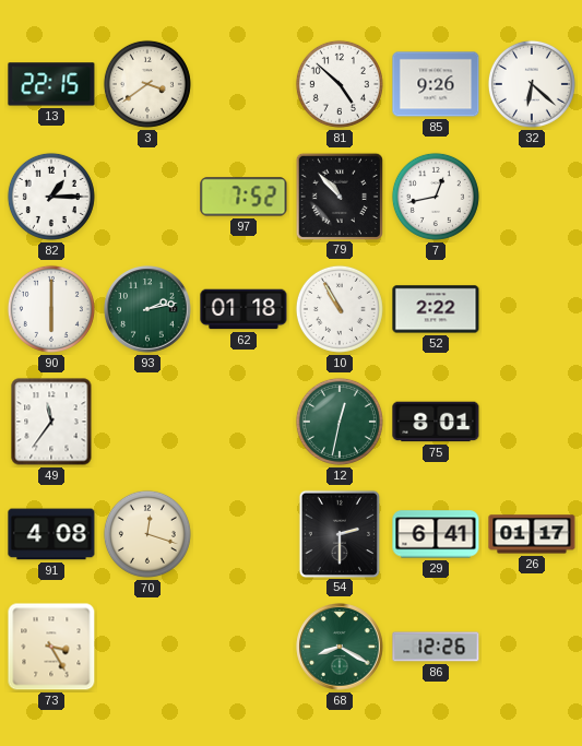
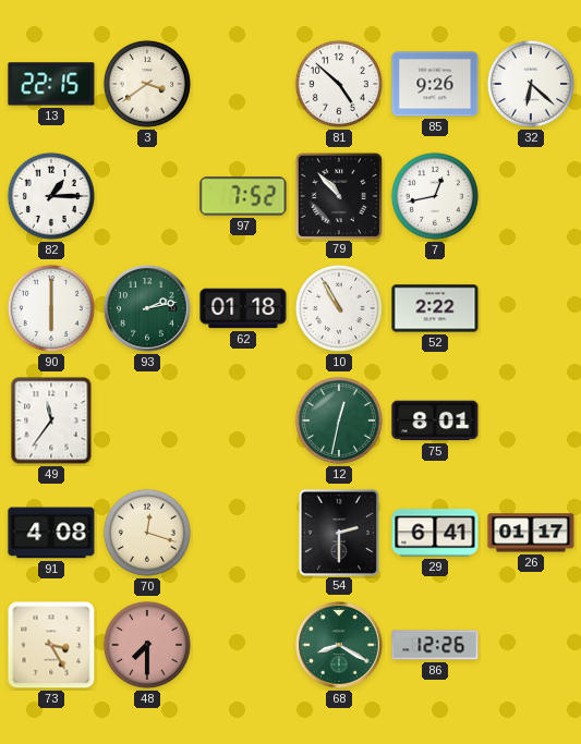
48: none -> 7:30
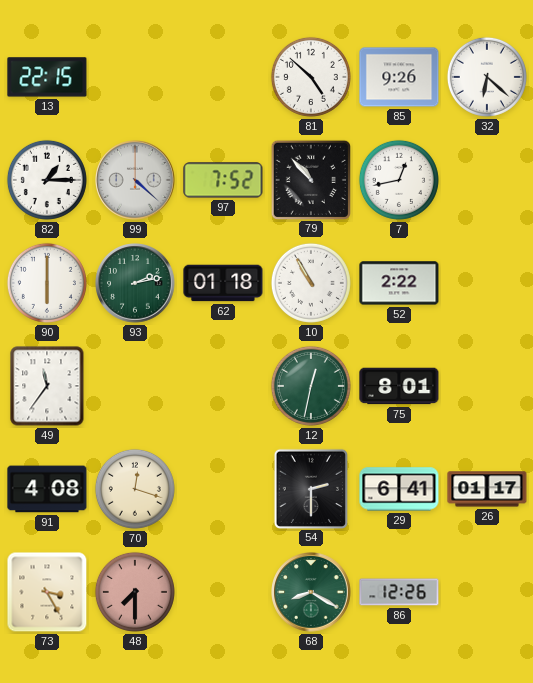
3: 3:39 -> none
99: none -> 4:22
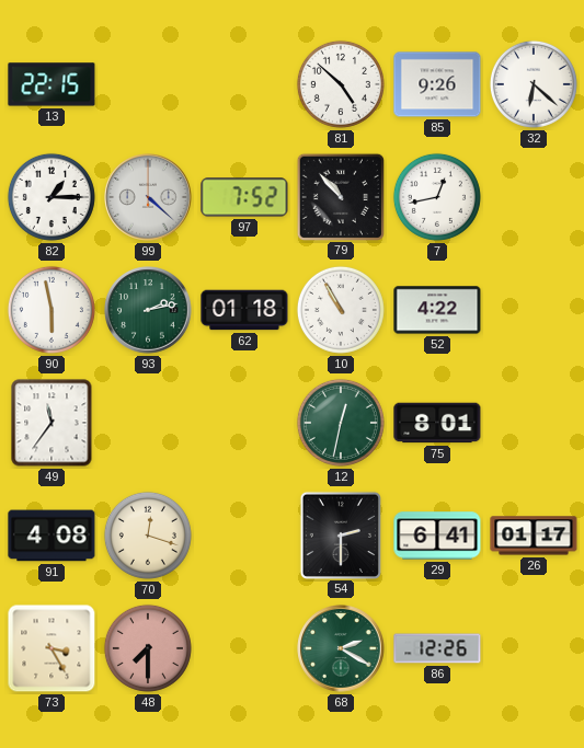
90: 6:00 -> 5:58
52: 2:22 -> 4:22
68: 8:20 -> 2:20
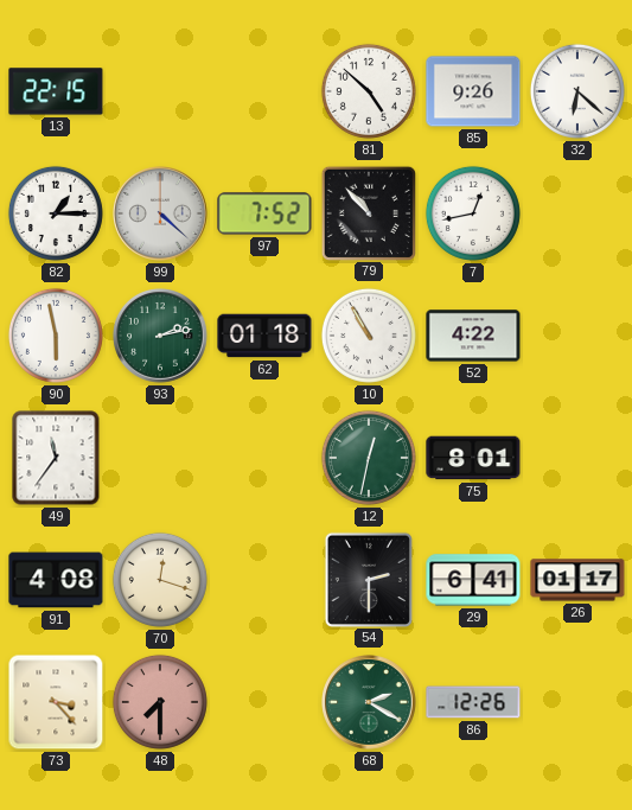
73: 3:25 -> 3:23
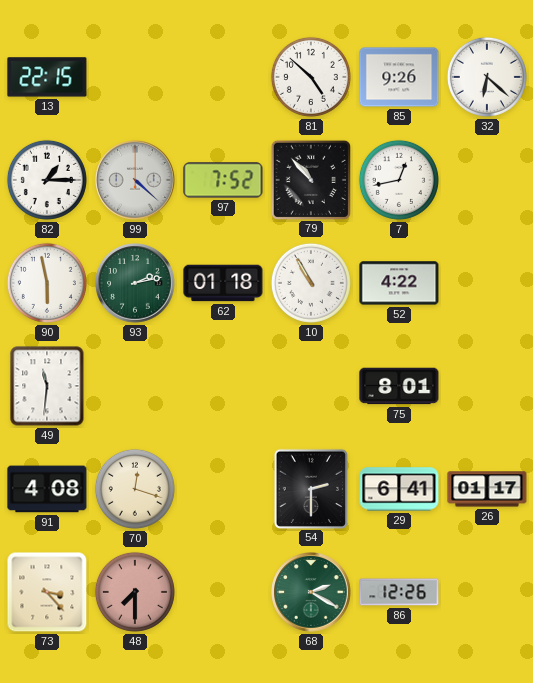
49: 11:36 -> 11:31
12: 12:32 -> none
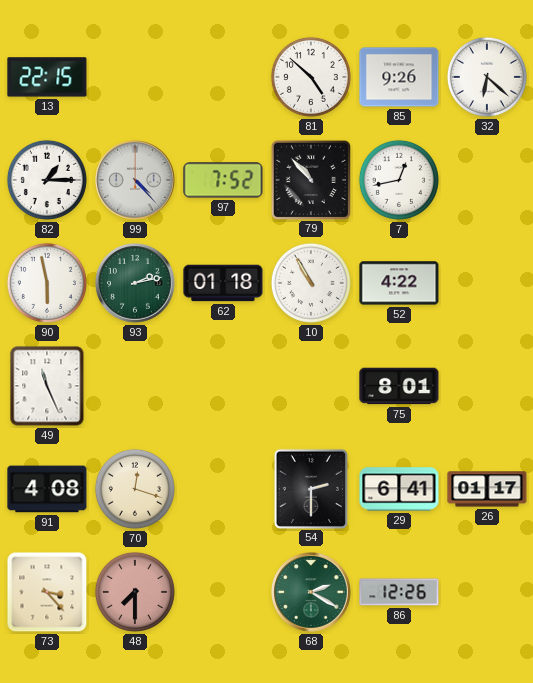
99: 4:22 -> 4:23
49: 11:31 -> 11:26
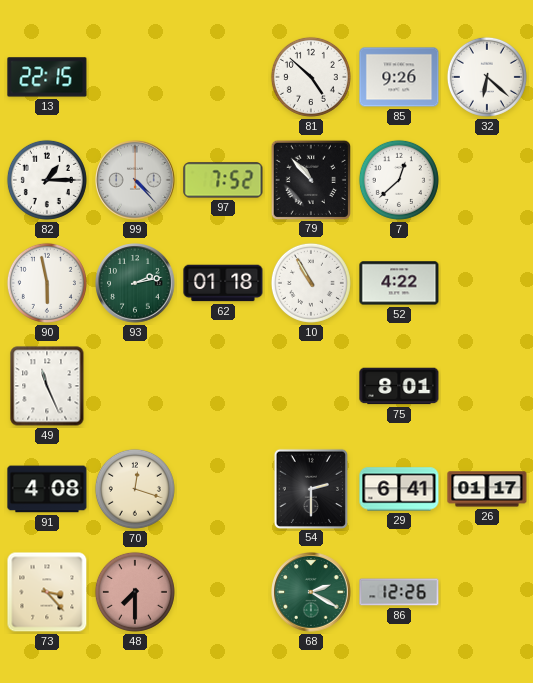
7: 12:43 -> 12:38
